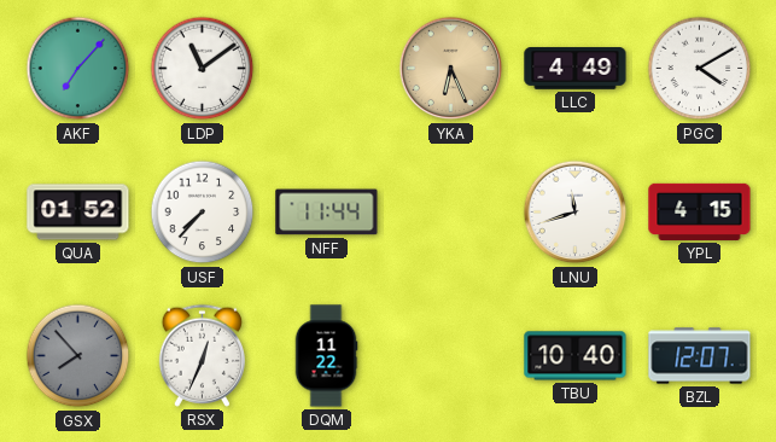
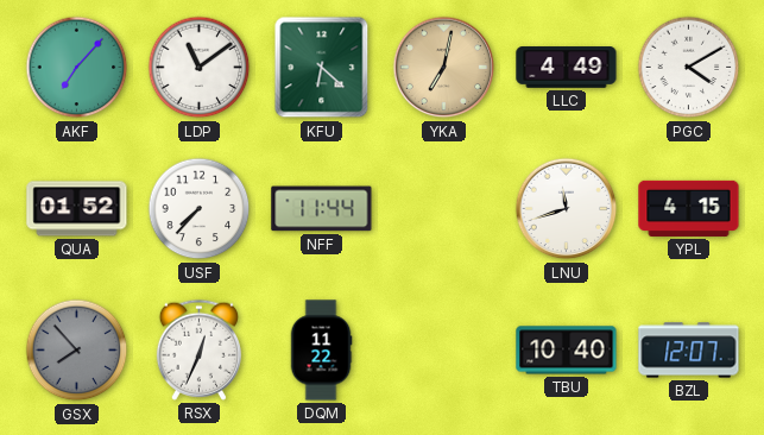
KFU: none -> 6:22
YKA: 6:26 -> 7:02
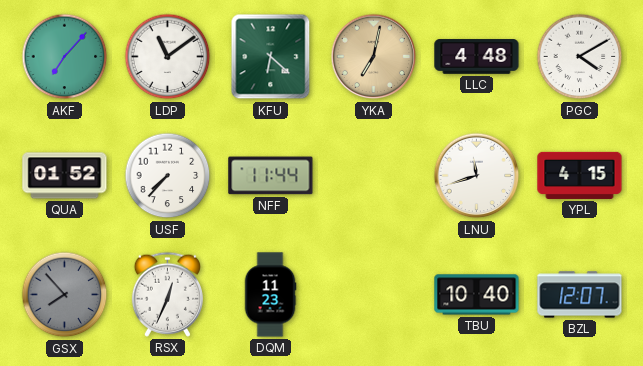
LLC: 4:49 -> 4:48
DQM: 11:22 -> 11:23
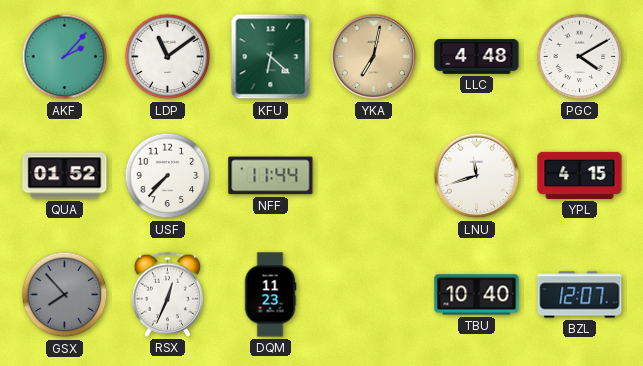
AKF: 7:07 -> 2:07
